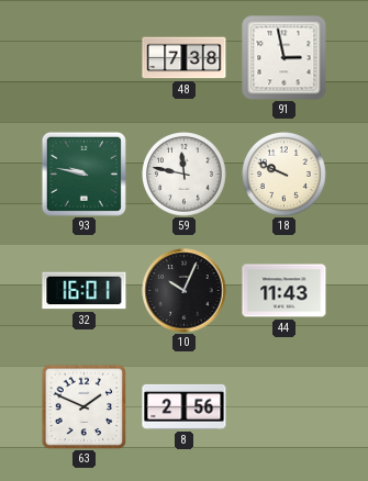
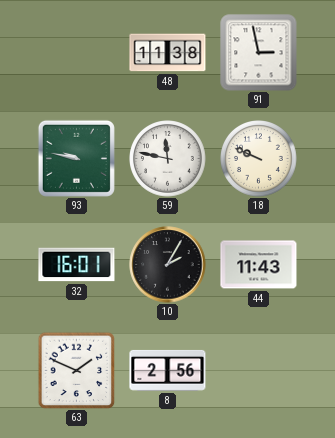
48: 7:38 -> 11:38
10: 10:04 -> 2:05
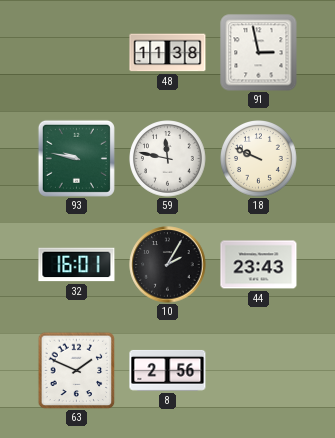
44: 11:43 -> 23:43
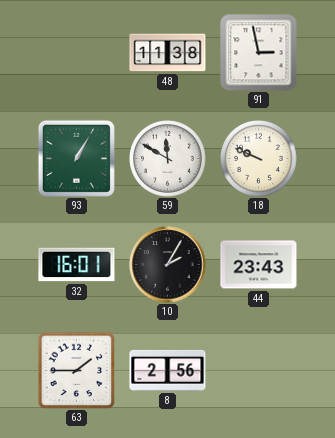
93: 9:47 -> 1:05
59: 11:47 -> 11:50
63: 1:49 -> 1:45
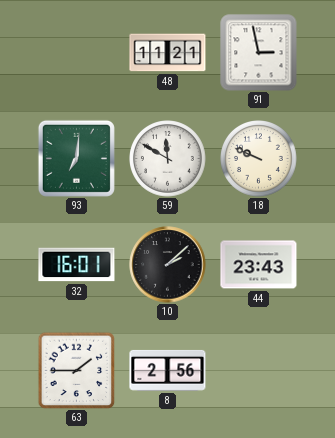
48: 11:38 -> 11:21
93: 1:05 -> 7:01
10: 2:05 -> 2:08
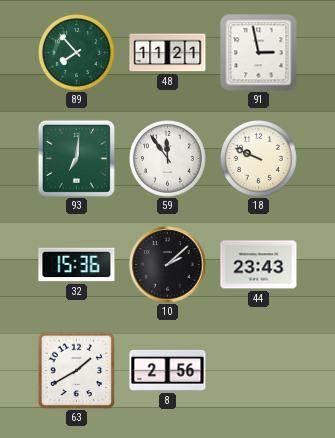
89: none -> 7:53
59: 11:50 -> 11:54
32: 16:01 -> 15:36
63: 1:45 -> 1:40
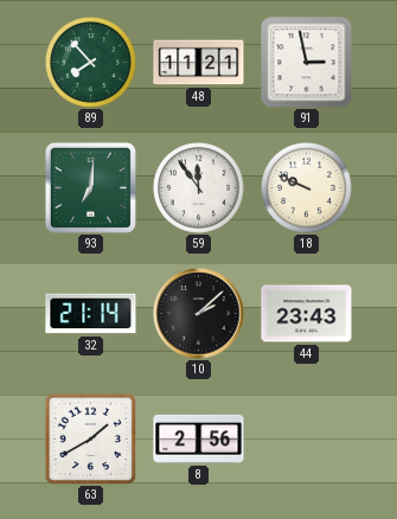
32: 15:36 -> 21:14
